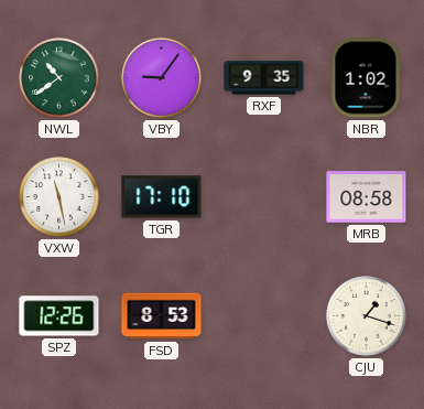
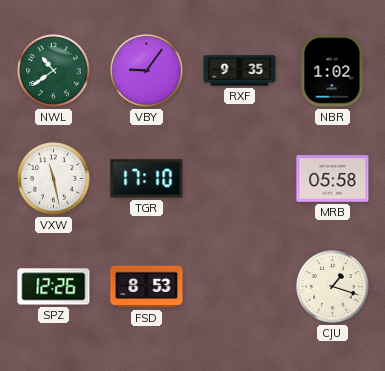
MRB: 08:58 -> 05:58
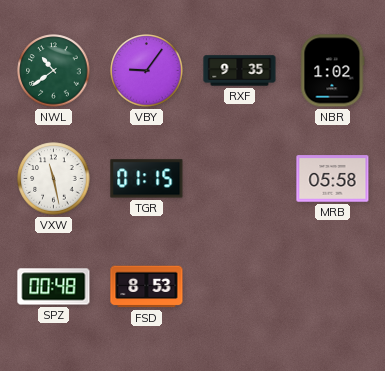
TGR: 17:10 -> 01:15
SPZ: 12:26 -> 00:48
CJU: 1:18 -> none
